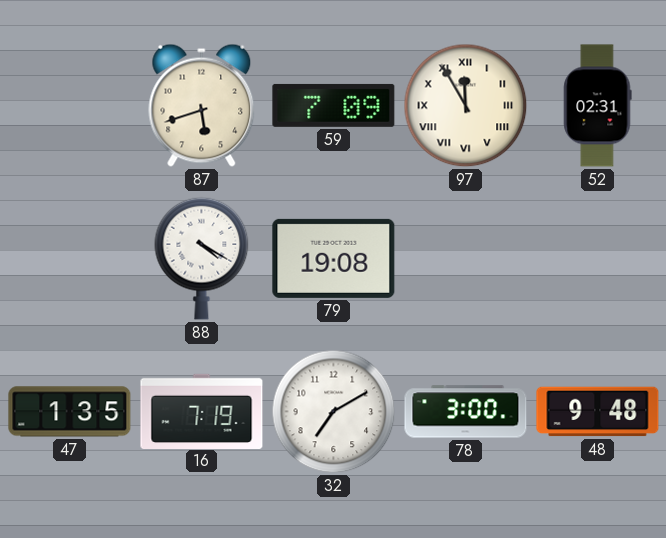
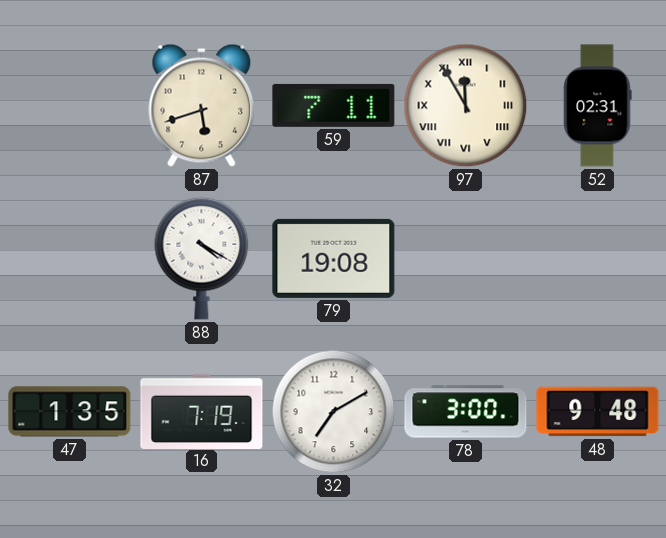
59: 7:09 -> 7:11
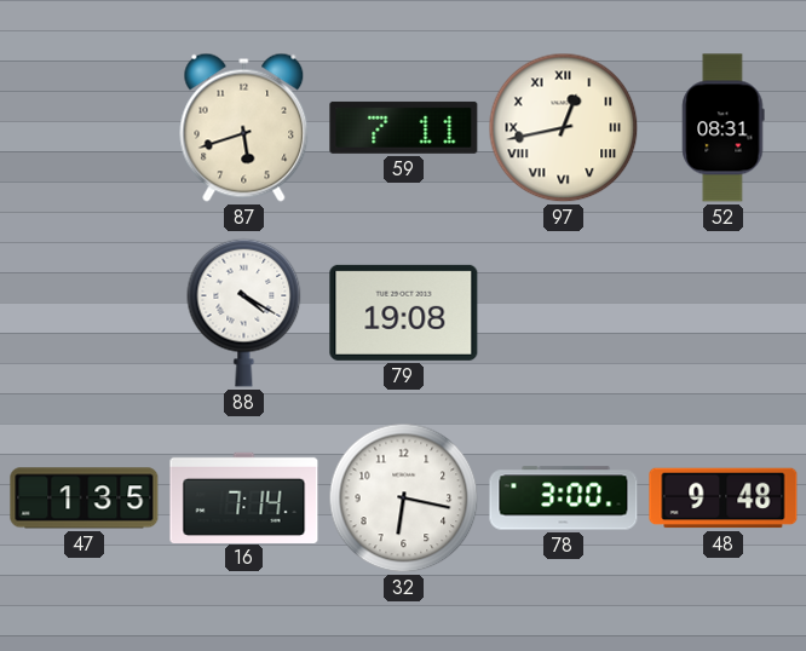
97: 11:55 -> 12:43
52: 02:31 -> 08:31
16: 7:19 -> 7:14
32: 7:10 -> 6:17
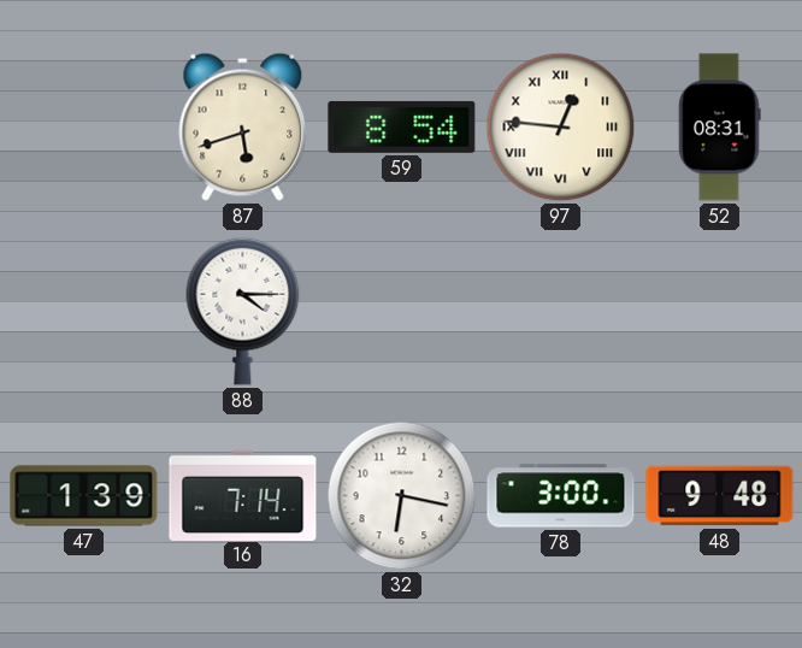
59: 7:11 -> 8:54
97: 12:43 -> 12:46
88: 4:20 -> 4:15
79: 19:08 -> none
47: 1:35 -> 1:39
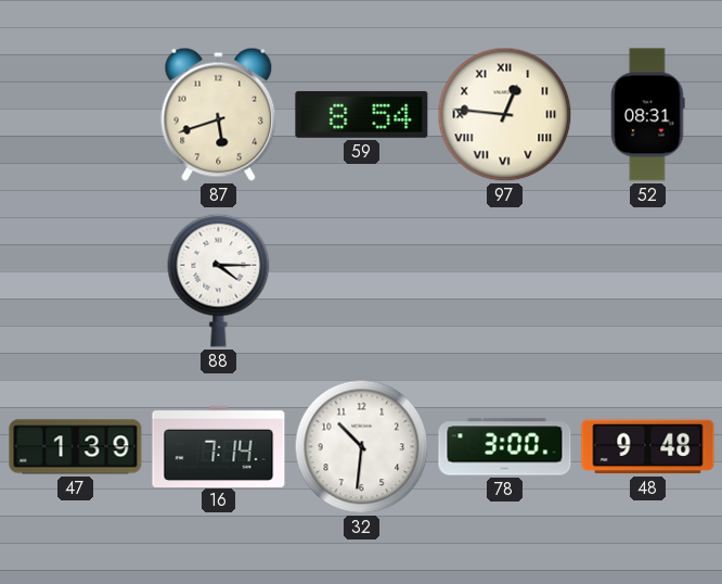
32: 6:17 -> 10:31
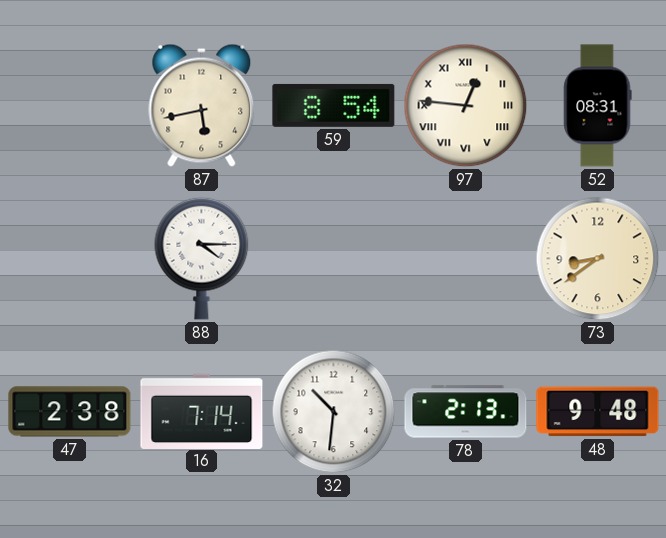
87: 5:42 -> 5:43
73: none -> 8:39
47: 1:39 -> 2:38
78: 3:00 -> 2:13
